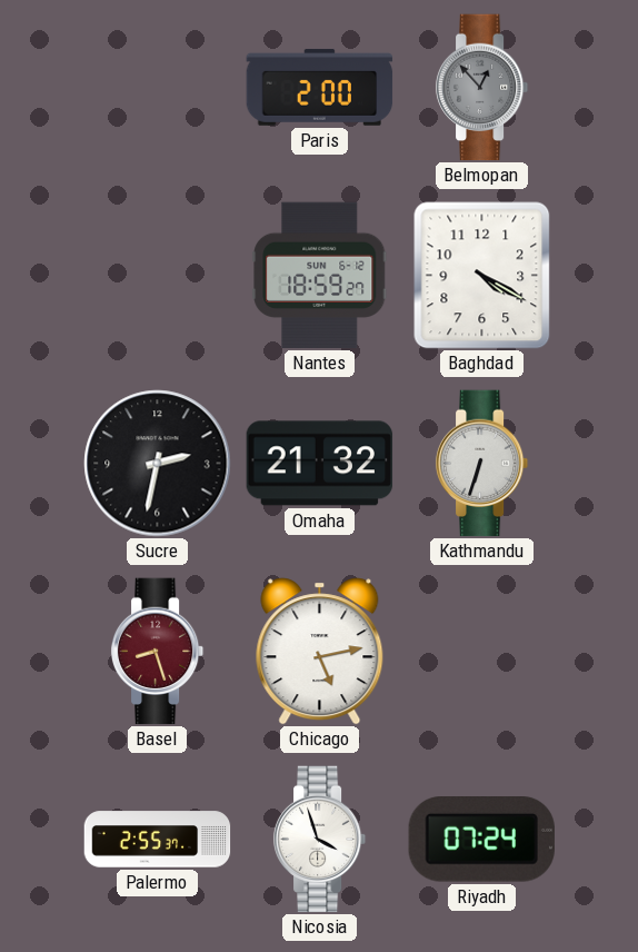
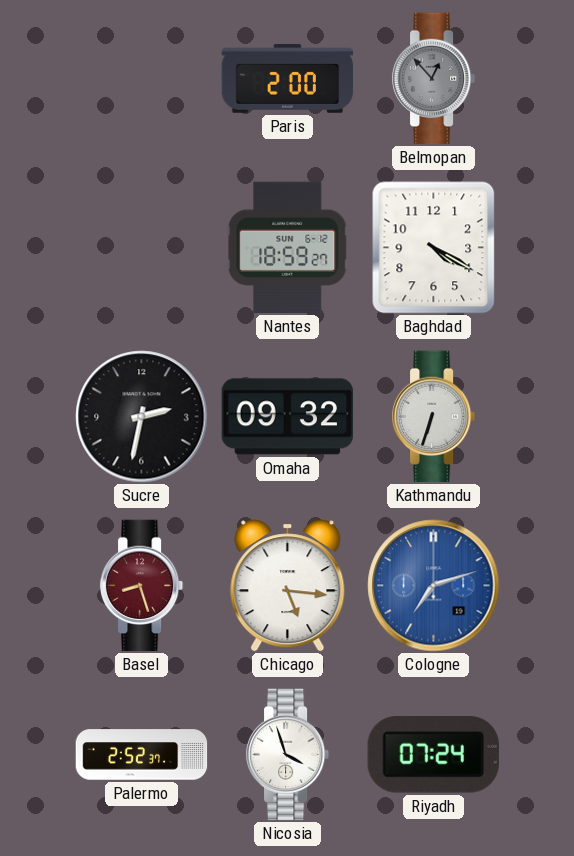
Omaha: 21:32 -> 09:32
Chicago: 5:13 -> 5:16
Cologne: none -> 7:12
Palermo: 2:55 -> 2:52
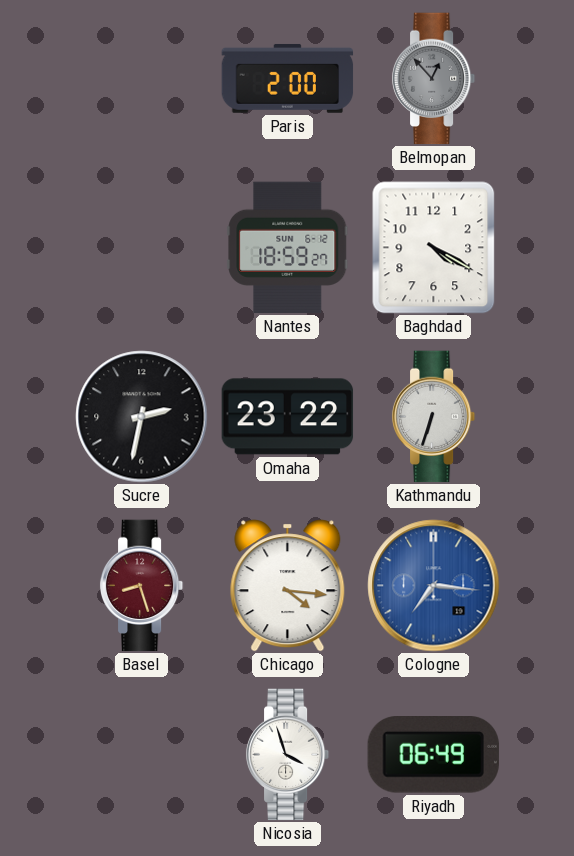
Omaha: 09:32 -> 23:22
Chicago: 5:16 -> 4:16
Cologne: 7:12 -> 7:16
Palermo: 2:52 -> none
Riyadh: 07:24 -> 06:49
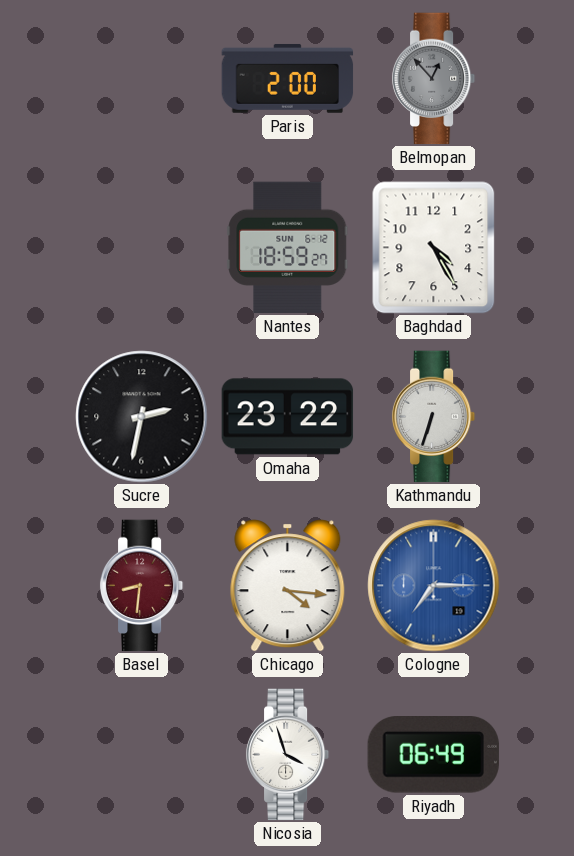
Baghdad: 4:20 -> 4:25
Basel: 8:27 -> 8:31
Cologne: 7:16 -> 7:15
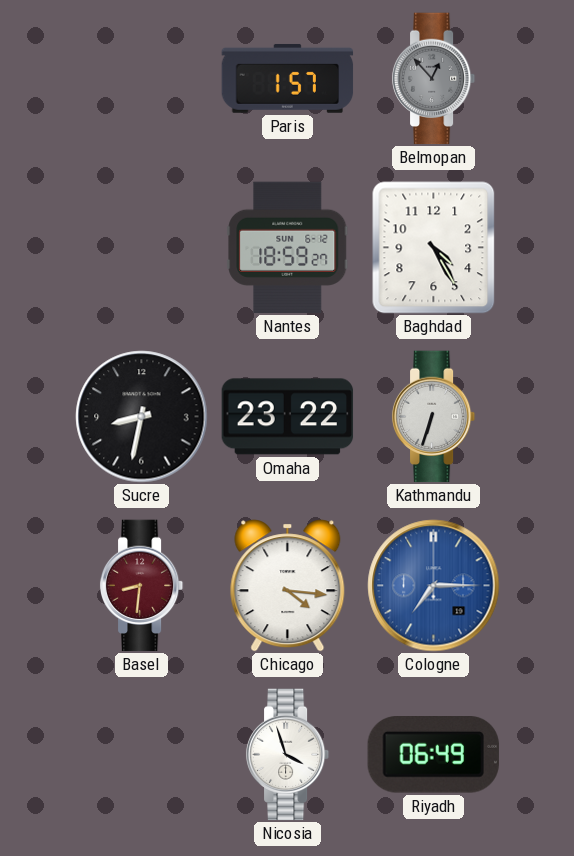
Paris: 2:00 -> 1:57
Sucre: 2:32 -> 8:32
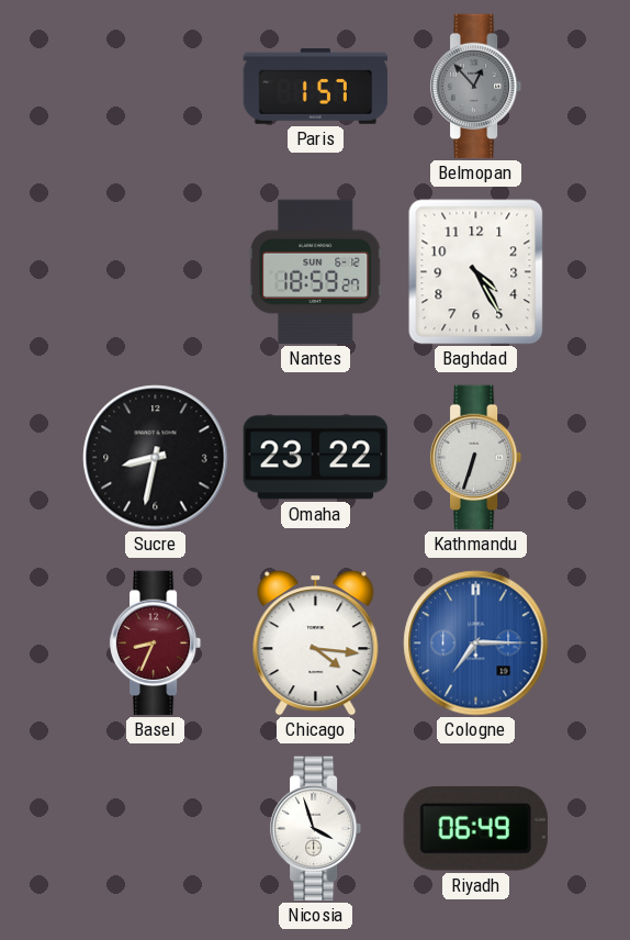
Basel: 8:31 -> 8:34
